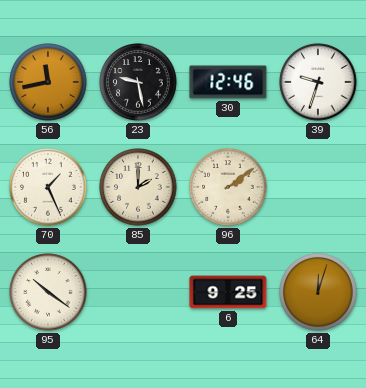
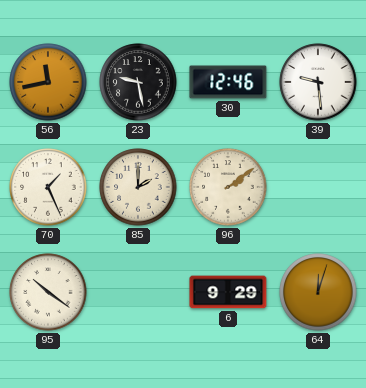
39: 9:33 -> 9:29
6: 9:25 -> 9:29
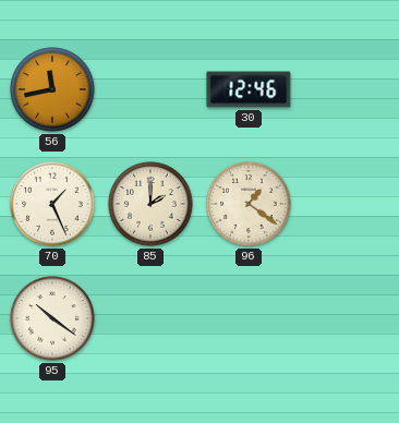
23: 9:28 -> none
39: 9:29 -> none
96: 2:09 -> 1:21
6: 9:29 -> none
64: 12:03 -> none
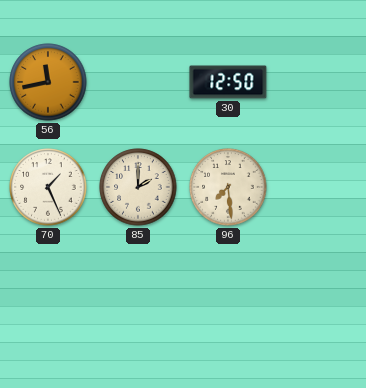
30: 12:46 -> 12:50
96: 1:21 -> 7:29
95: 10:21 -> none
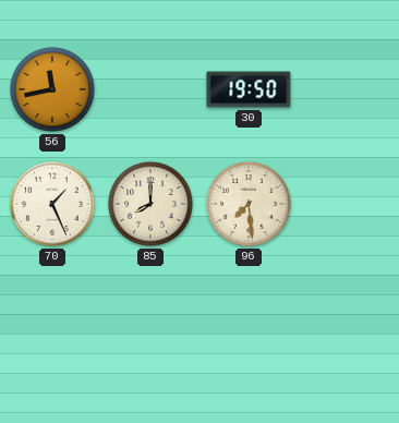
30: 12:50 -> 19:50
85: 2:00 -> 8:00
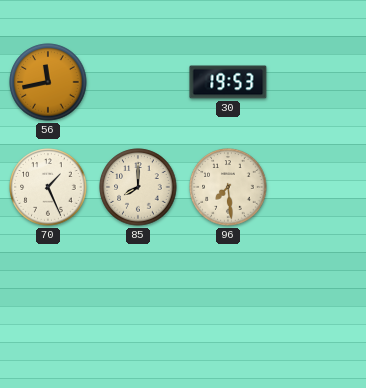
30: 19:50 -> 19:53
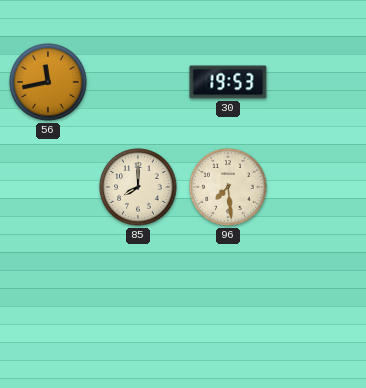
70: 1:26 -> none
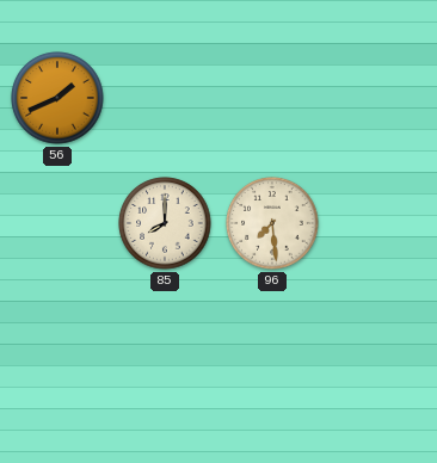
56: 11:43 -> 1:41
30: 19:53 -> none
